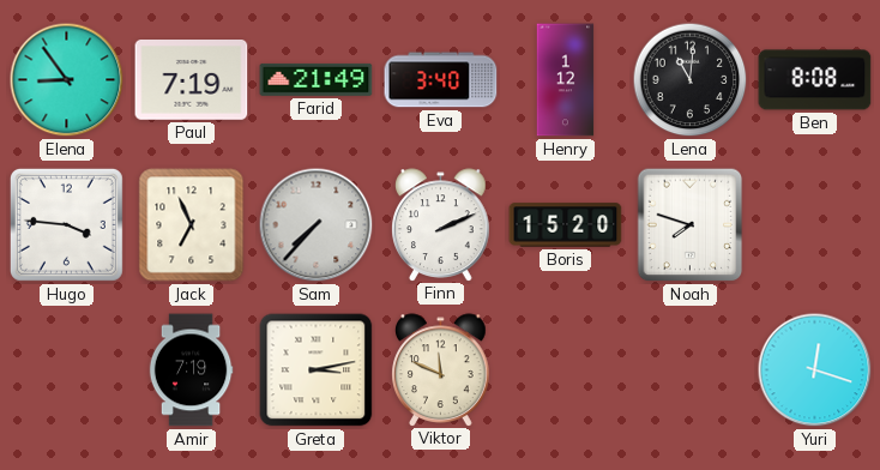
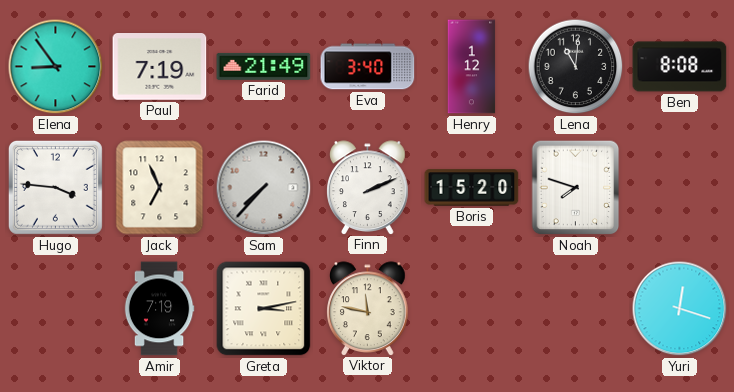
Viktor: 11:49 -> 11:47
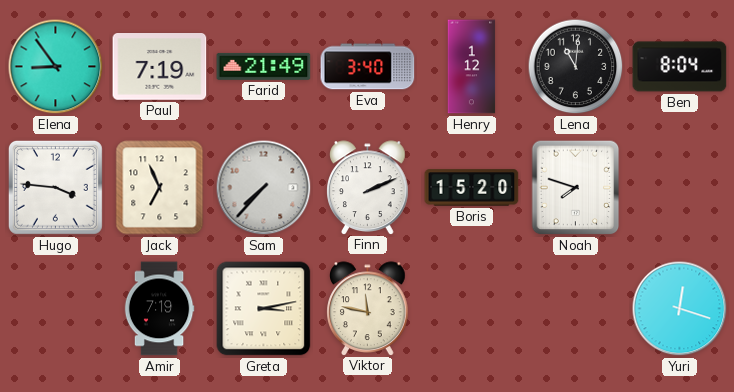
Ben: 8:08 -> 8:04
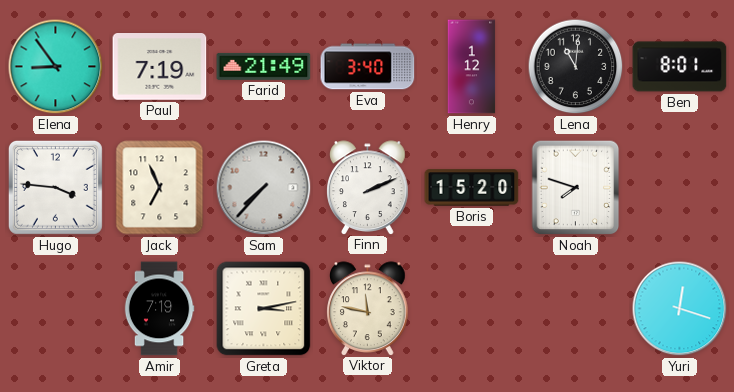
Ben: 8:04 -> 8:01
